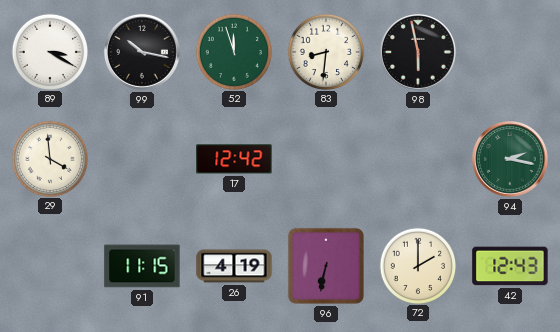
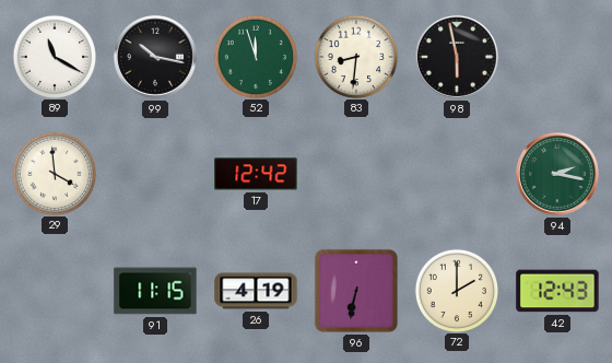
89: 3:20 -> 11:20
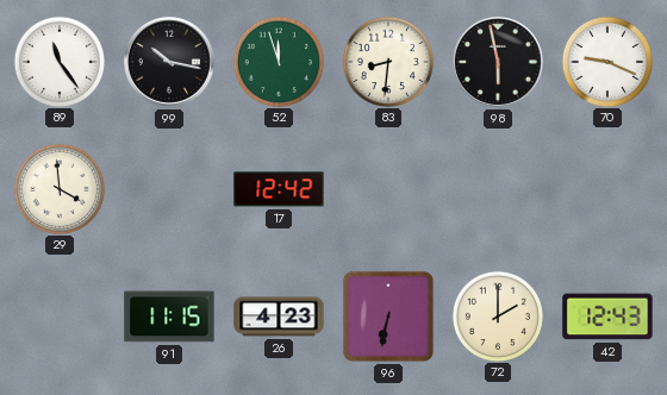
89: 11:20 -> 11:24
70: none -> 9:19
94: 2:17 -> none
26: 4:19 -> 4:23
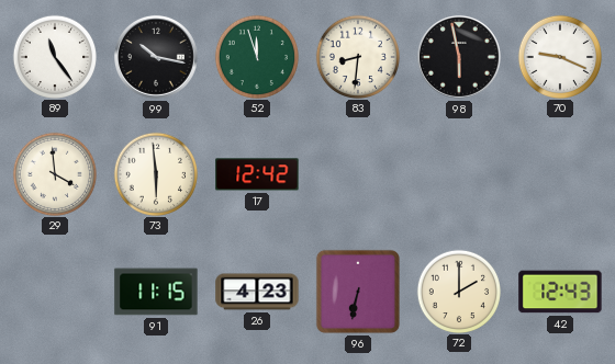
73: none -> 5:59
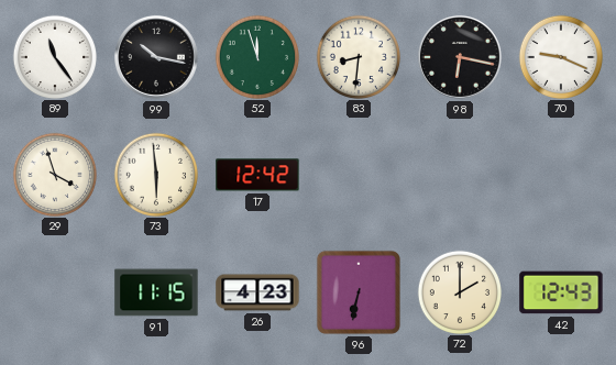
98: 5:58 -> 6:17
29: 3:59 -> 3:57
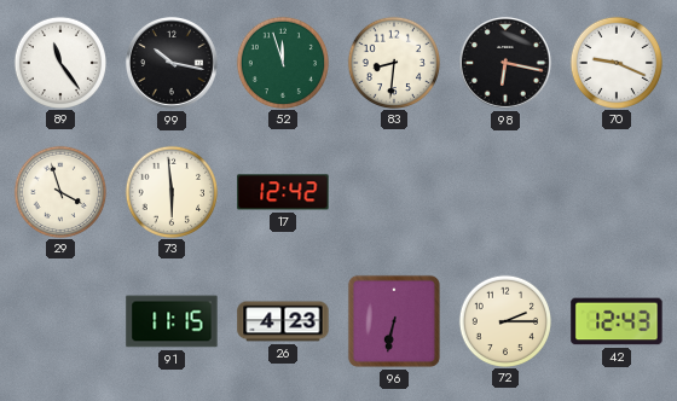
72: 2:00 -> 2:15
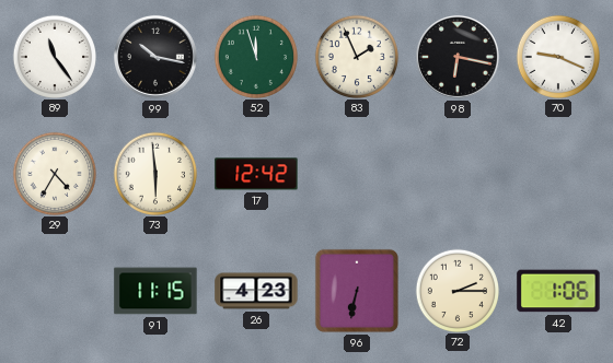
83: 8:31 -> 1:56
29: 3:57 -> 4:35
42: 12:43 -> 1:06
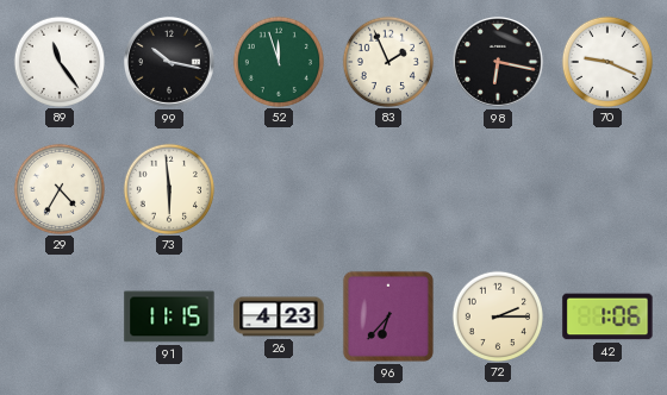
17: 12:42 -> none
96: 6:32 -> 6:37
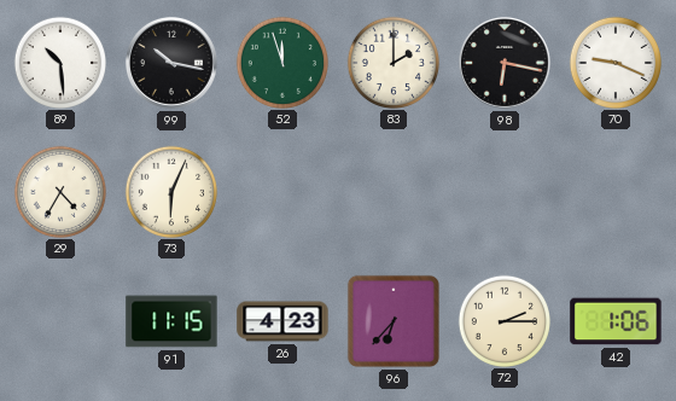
89: 11:24 -> 10:29
83: 1:56 -> 2:00
73: 5:59 -> 6:04
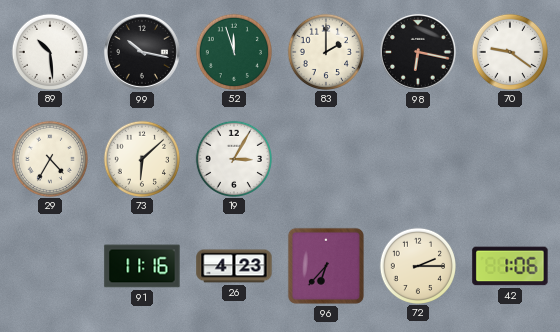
70: 9:19 -> 9:21
73: 6:04 -> 6:08
19: none -> 3:05
91: 11:15 -> 11:16
